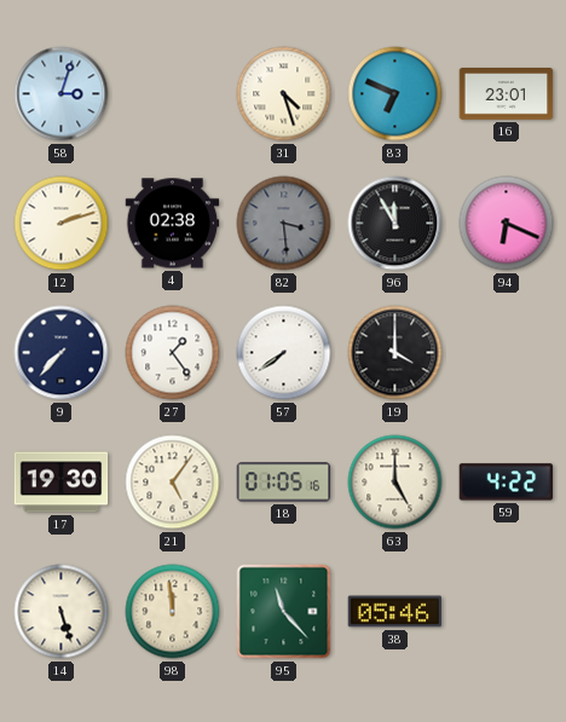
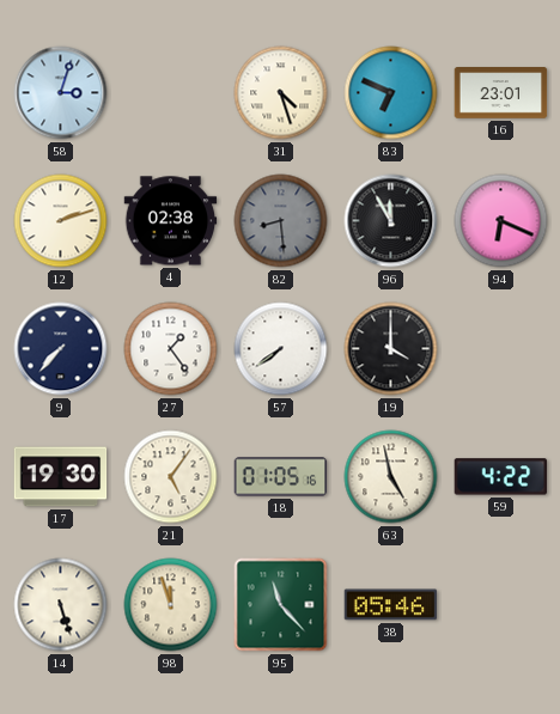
82: 3:29 -> 8:29
63: 5:00 -> 4:58
98: 11:59 -> 11:57
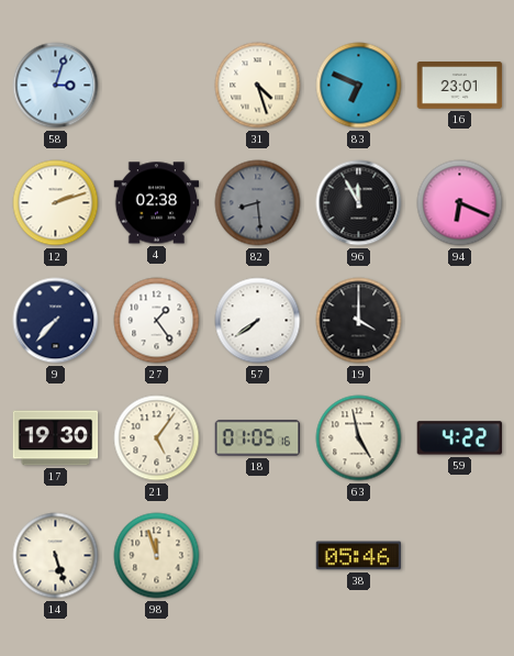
95: 11:23 -> none
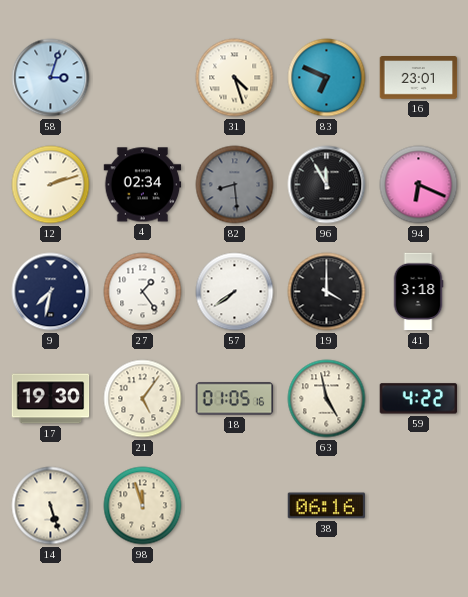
4: 02:38 -> 02:34
9: 7:37 -> 7:32
41: none -> 3:18
38: 05:46 -> 06:16
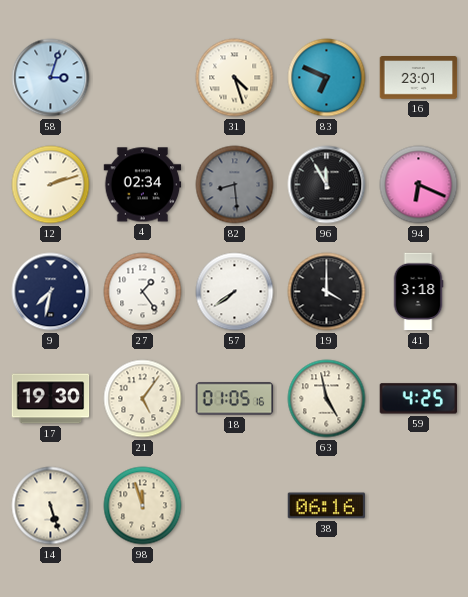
59: 4:22 -> 4:25
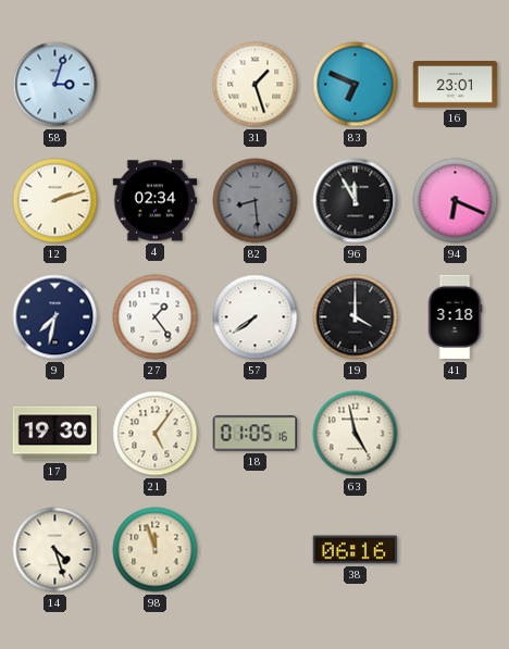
31: 4:27 -> 1:27
59: 4:25 -> none
14: 5:27 -> 4:27
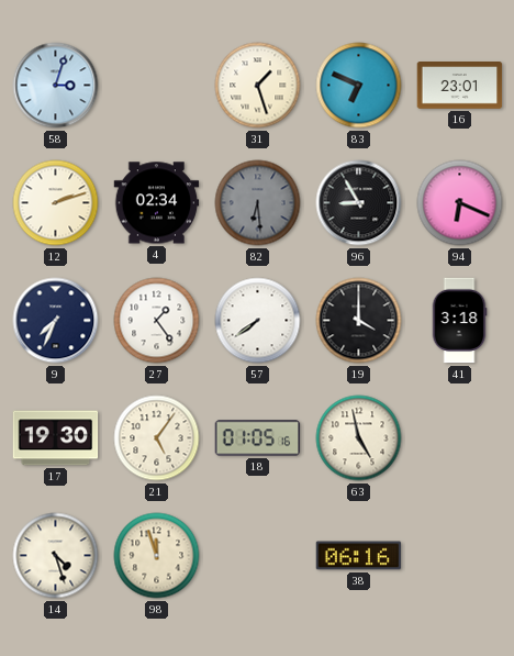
82: 8:29 -> 6:29
96: 11:55 -> 8:55
9: 7:32 -> 7:34
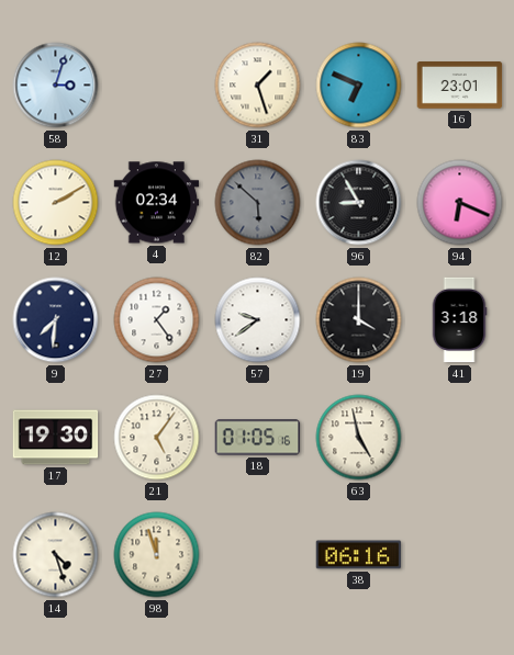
12: 2:12 -> 2:10
82: 6:29 -> 5:52
9: 7:34 -> 7:31
57: 7:39 -> 9:39
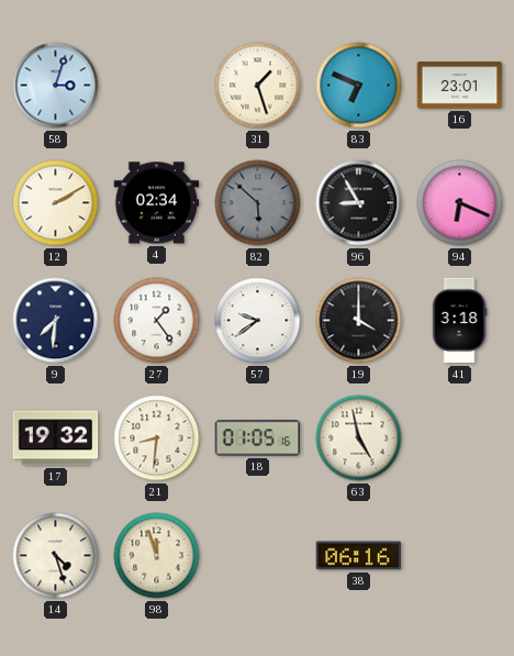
17: 19:30 -> 19:32
21: 5:06 -> 8:31
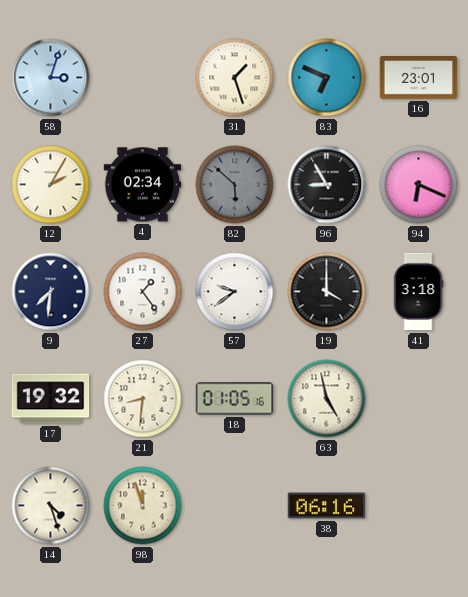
12: 2:10 -> 2:05
